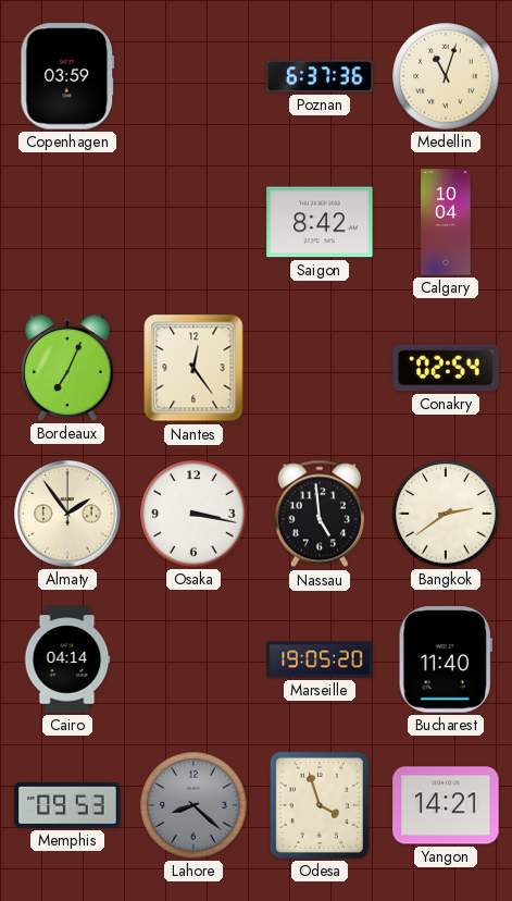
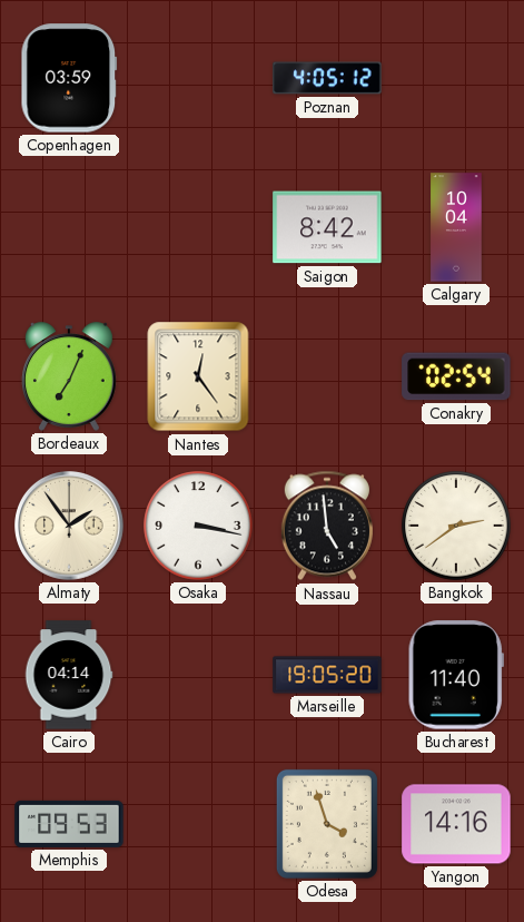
Poznan: 6:37 -> 4:05
Medellin: 11:03 -> none
Lahore: 8:22 -> none
Yangon: 14:21 -> 14:16
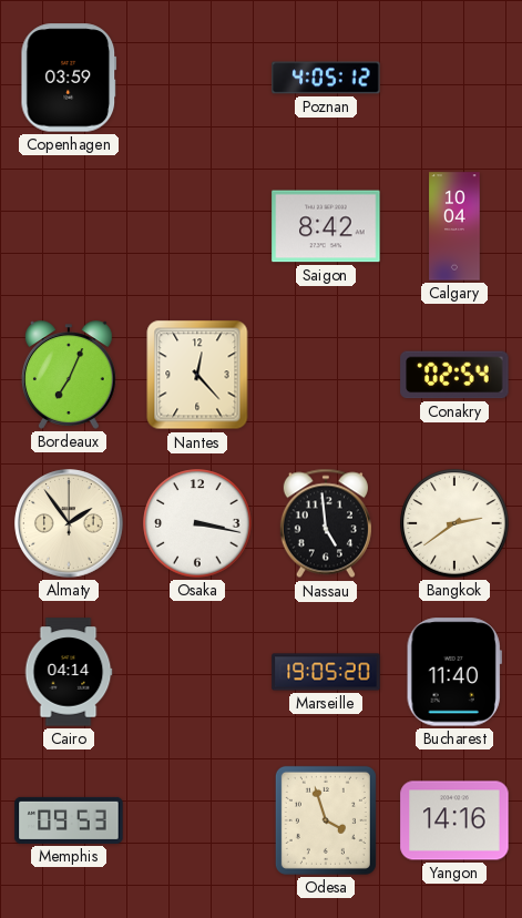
Nantes: 12:24 -> 12:23
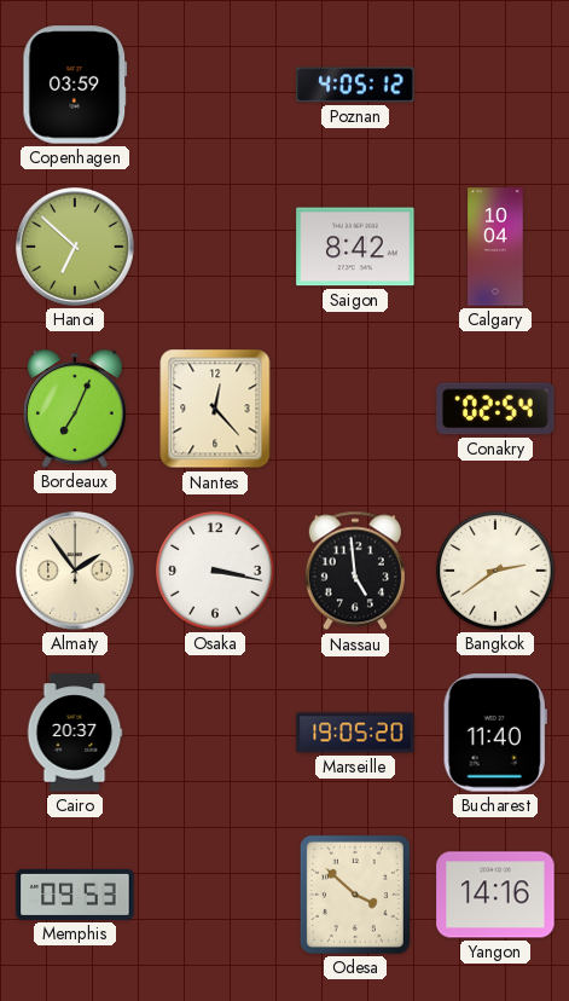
Hanoi: none -> 6:52
Cairo: 04:14 -> 20:37
Odesa: 3:57 -> 3:52
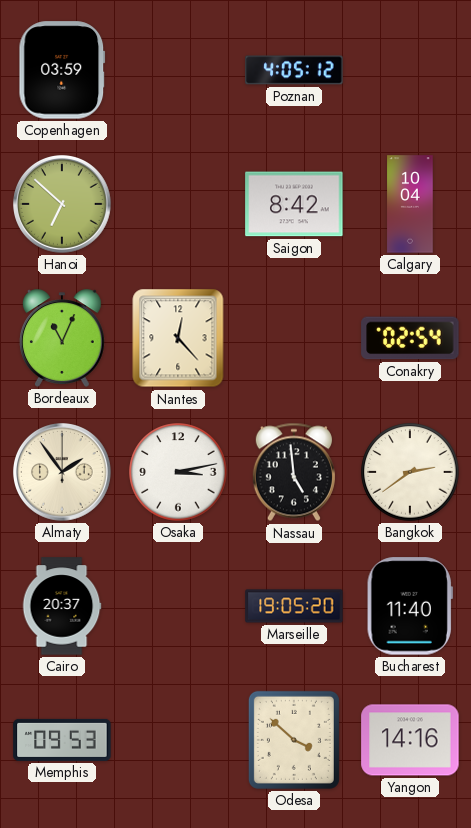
Bordeaux: 7:04 -> 11:04
Osaka: 3:17 -> 3:13
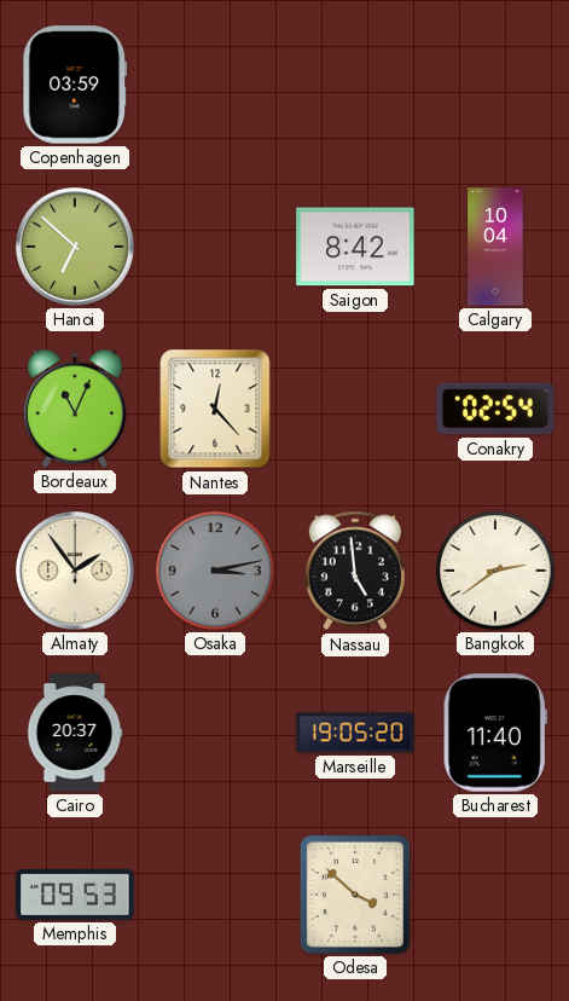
Poznan: 4:05 -> none
Osaka dial: white -> grey
Yangon: 14:16 -> none
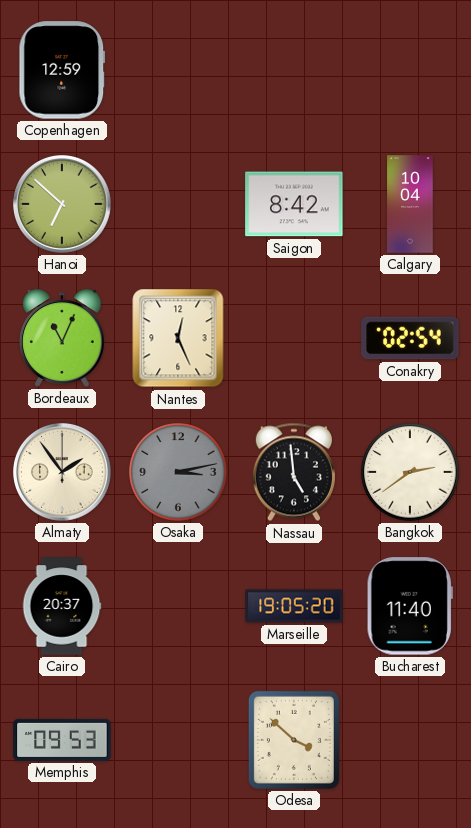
Copenhagen: 03:59 -> 12:59
Nantes: 12:23 -> 12:26
